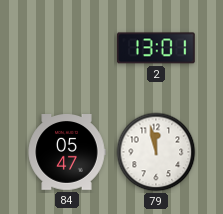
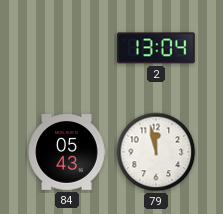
2: 13:01 -> 13:04
84: 05:47 -> 05:43
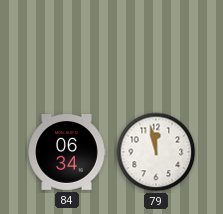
2: 13:04 -> none
84: 05:43 -> 06:34
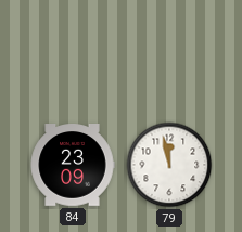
84: 06:34 -> 23:09
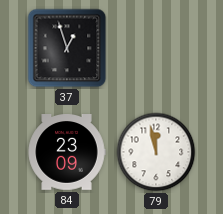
37: none -> 12:57
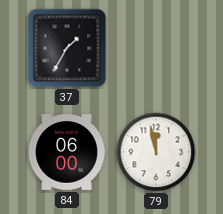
37: 12:57 -> 1:35
84: 23:09 -> 06:00
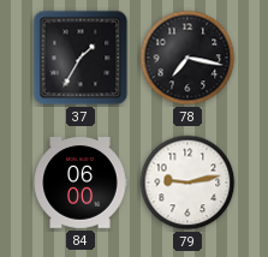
78: none -> 7:17
79: 11:58 -> 9:13
